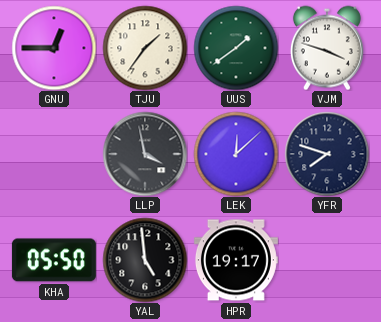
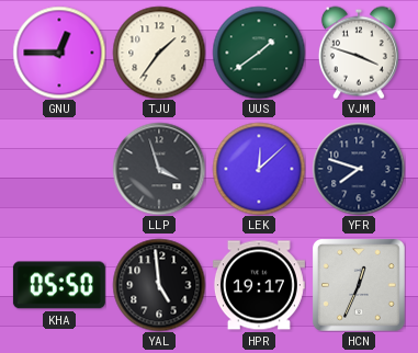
LLP: 3:58 -> 3:57
HCN: none -> 12:34
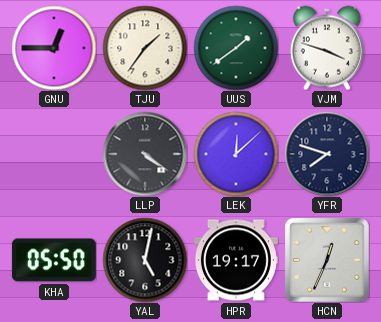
LLP: 3:57 -> 4:21
YAL: 4:59 -> 5:02
